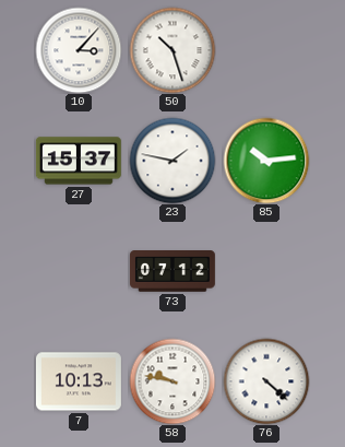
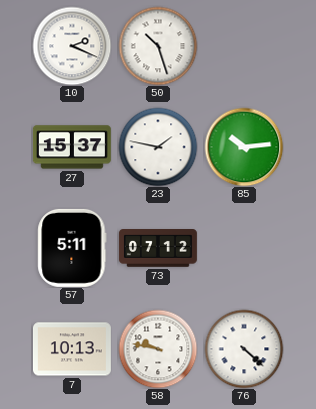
10: 3:07 -> 2:19
57: none -> 5:11
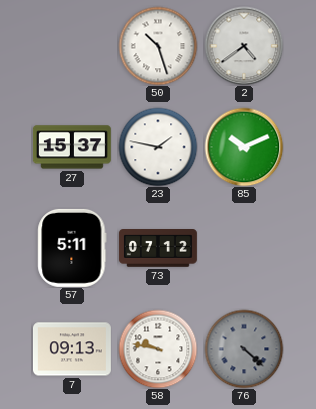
10: 2:19 -> none
2: none -> 4:39
85: 10:14 -> 10:11
7: 10:13 -> 09:13
76 dial: white -> grey
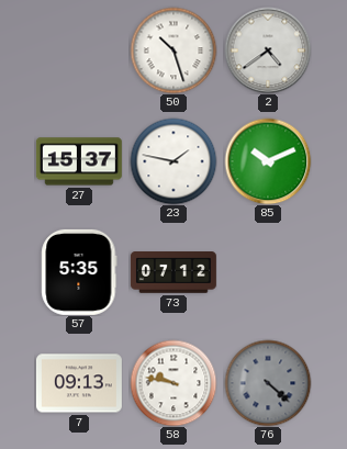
57: 5:11 -> 5:35
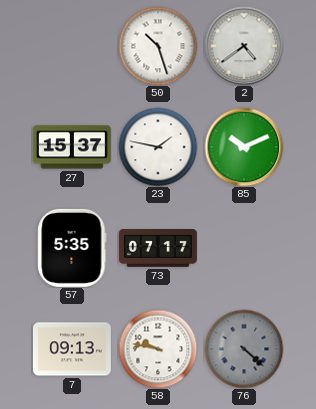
73: 07:12 -> 07:17
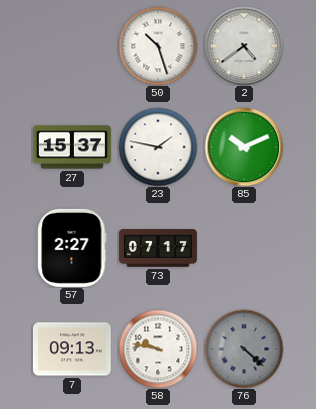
57: 5:35 -> 2:27
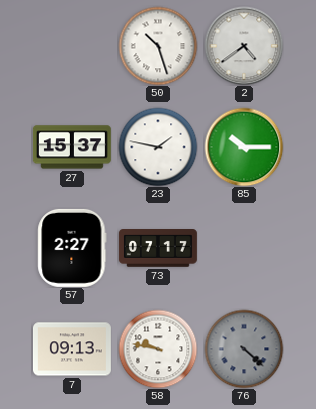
85: 10:11 -> 10:15
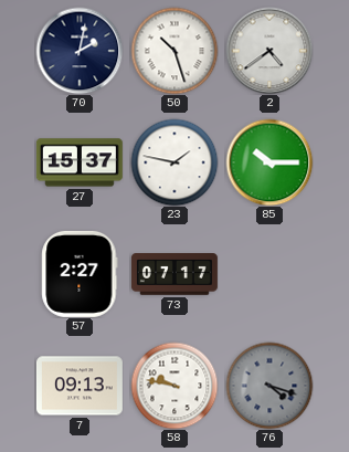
70: none -> 2:02
76: 4:22 -> 4:18
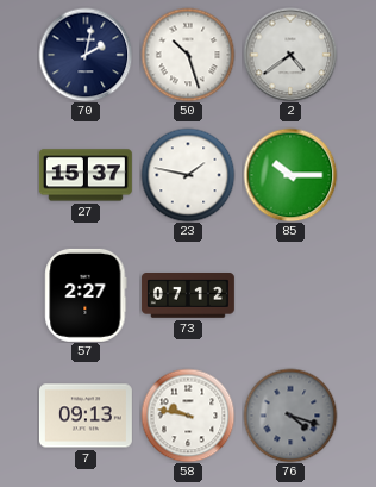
73: 07:17 -> 07:12
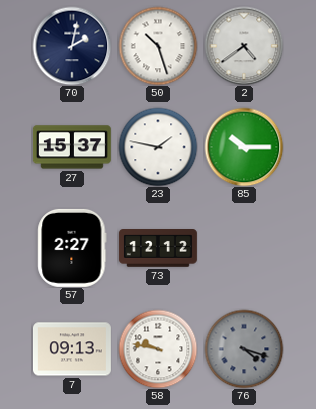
73: 07:12 -> 12:12
